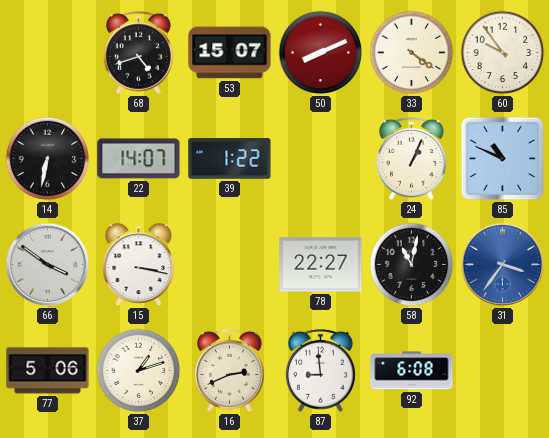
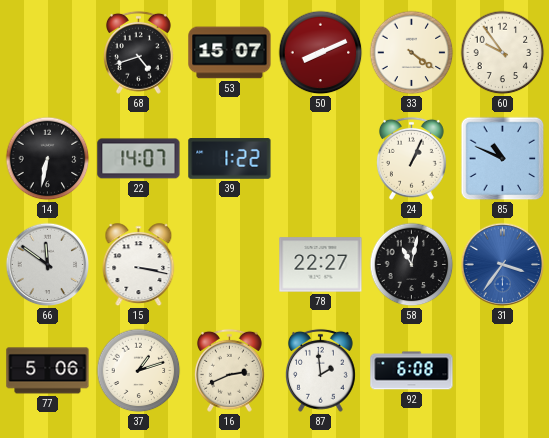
66: 3:51 -> 11:51
87: 8:59 -> 1:59
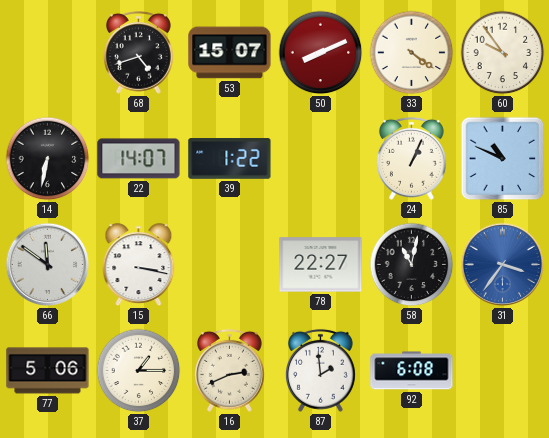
37: 1:12 -> 1:15
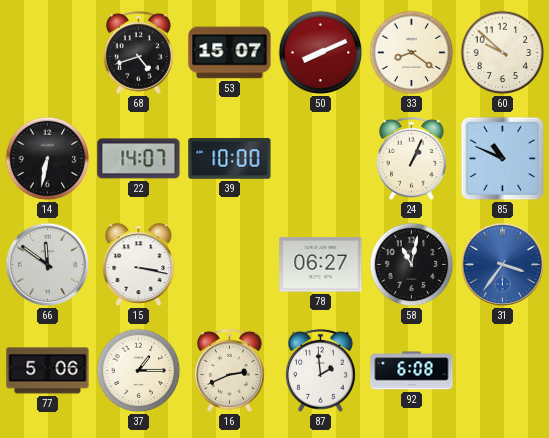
33: 4:21 -> 8:21
60: 9:54 -> 9:52
39: 1:22 -> 10:00
78: 22:27 -> 06:27
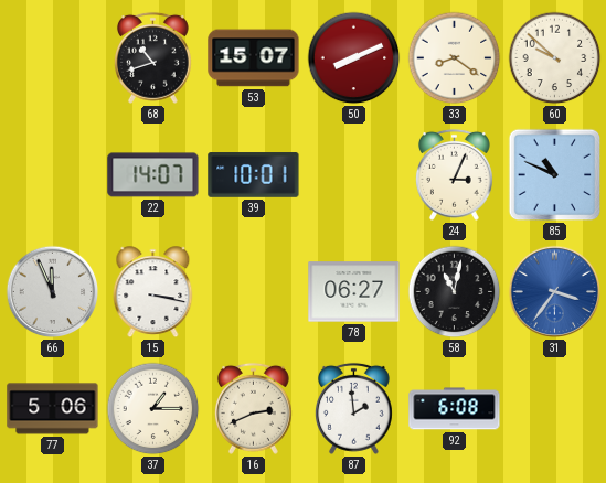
68: 4:42 -> 10:42
14: 6:32 -> none
39: 10:00 -> 10:01
24: 1:04 -> 3:04
66: 11:51 -> 11:56
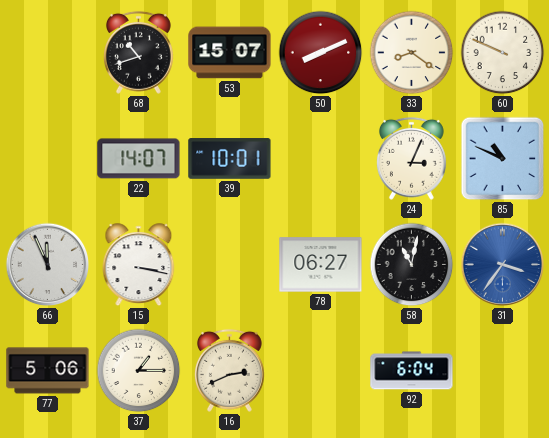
60: 9:52 -> 9:49
87: 1:59 -> none
92: 6:08 -> 6:04
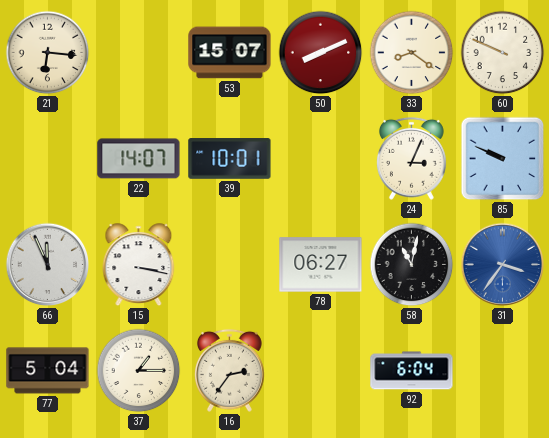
21: none -> 6:16
68: 10:42 -> none
85: 10:49 -> 9:49
77: 5:06 -> 5:04
16: 2:41 -> 2:36
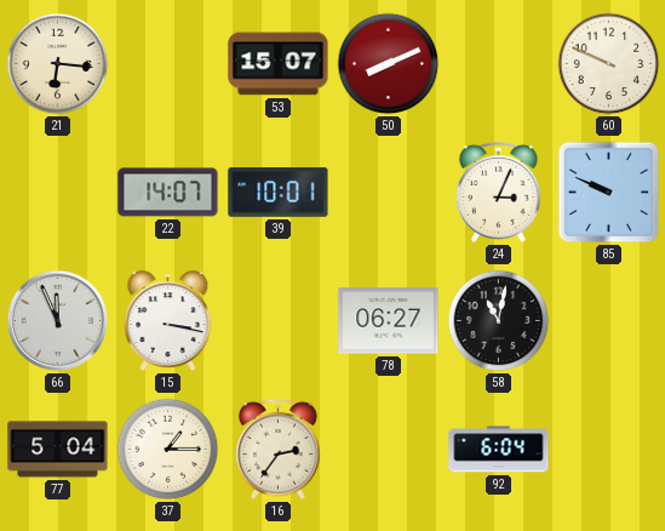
33: 8:21 -> none
31: 3:36 -> none
